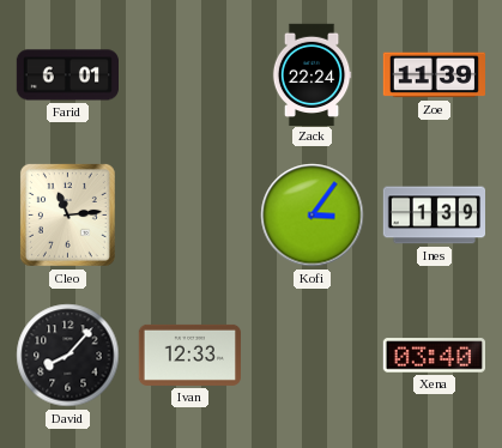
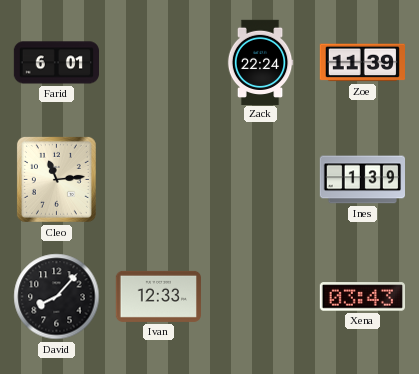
Kofi: 3:06 -> none
Xena: 03:40 -> 03:43
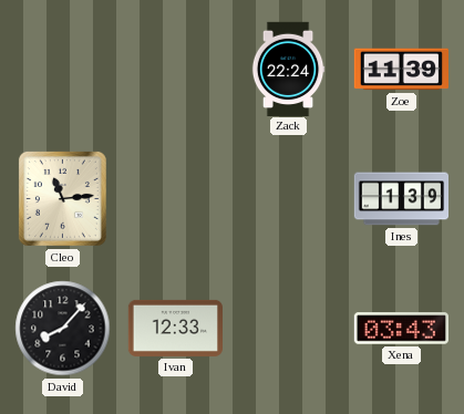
Farid: 6:01 -> none
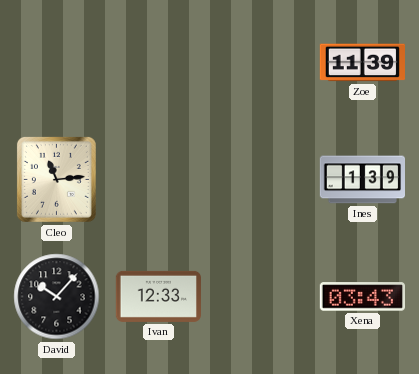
Zack: 22:24 -> none
David: 8:07 -> 10:07
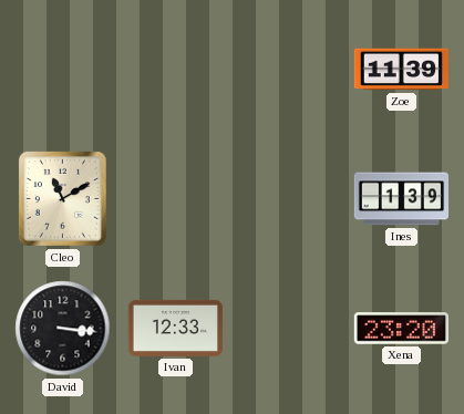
Cleo: 11:14 -> 11:10
David: 10:07 -> 3:16
Xena: 03:43 -> 23:20
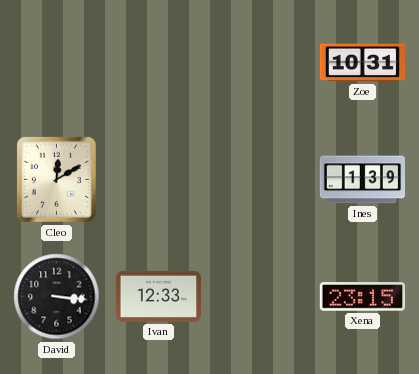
Zoe: 11:39 -> 10:31
Cleo: 11:10 -> 12:10
Xena: 23:20 -> 23:15
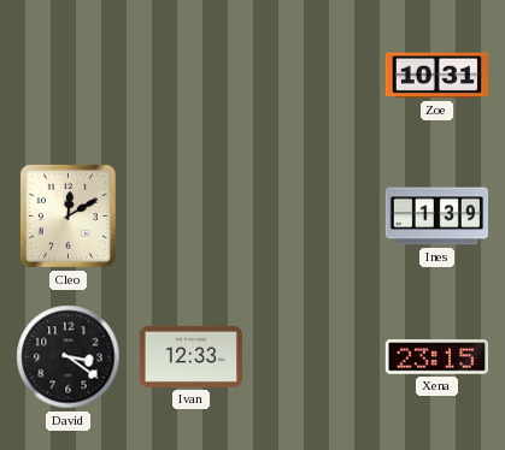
David: 3:16 -> 3:21
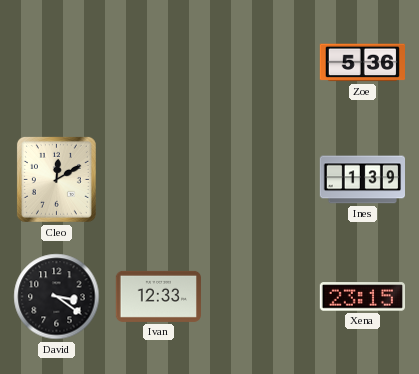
Zoe: 10:31 -> 5:36
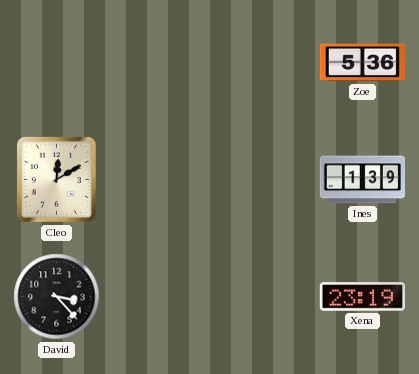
David: 3:21 -> 3:23
Ivan: 12:33 -> none
Xena: 23:15 -> 23:19
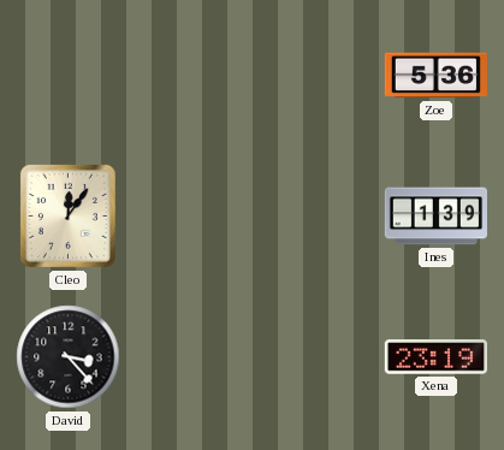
Cleo: 12:10 -> 12:06
